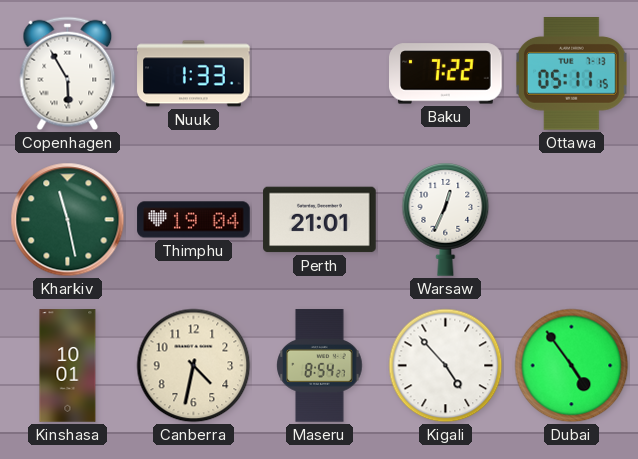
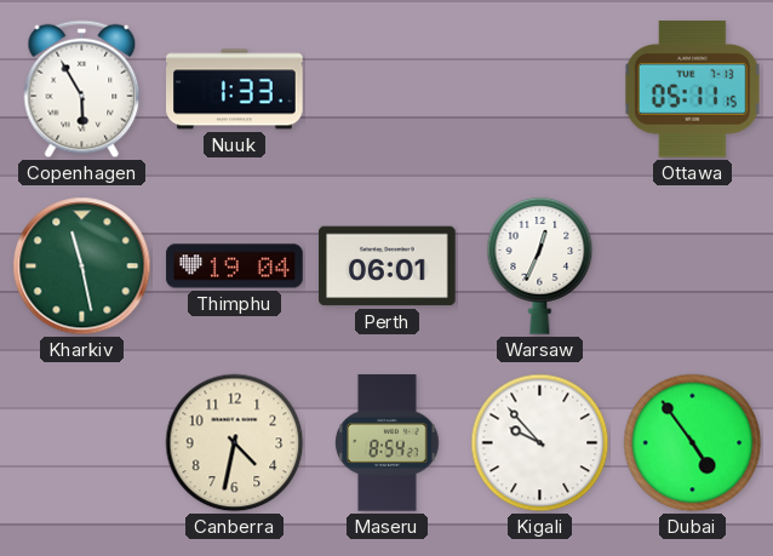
Baku: 7:22 -> none
Perth: 21:01 -> 06:01
Kinshasa: 10:01 -> none
Kigali: 4:53 -> 9:53
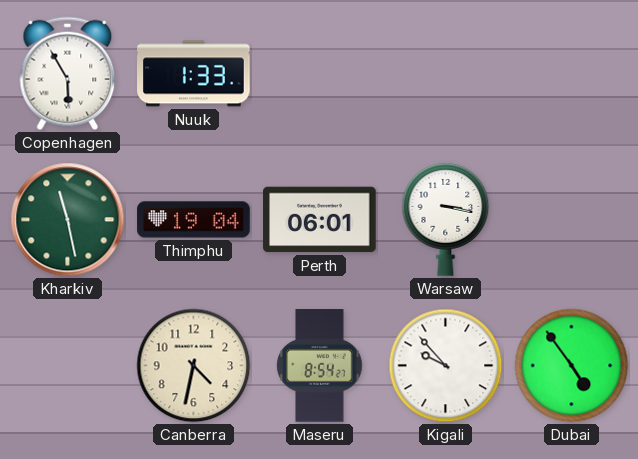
Ottawa: 05:11 -> none
Warsaw: 12:34 -> 3:17
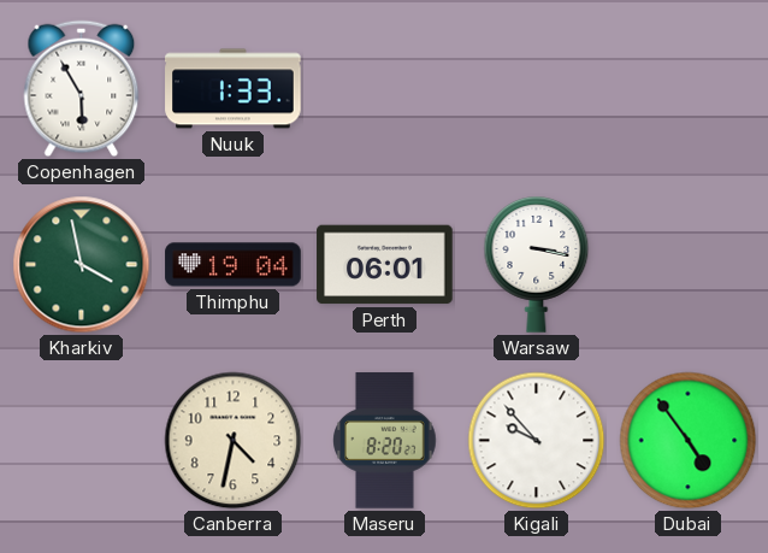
Kharkiv: 11:28 -> 3:58
Maseru: 8:54 -> 8:20
